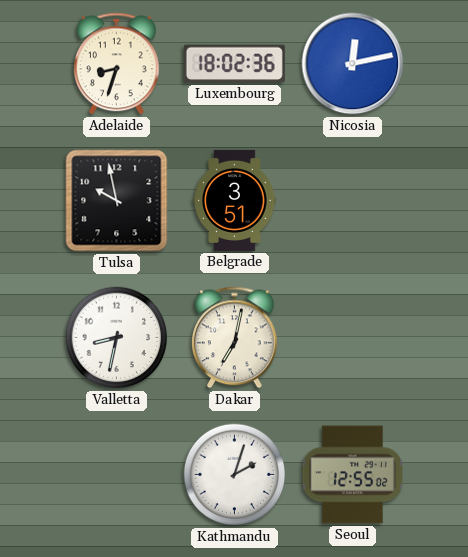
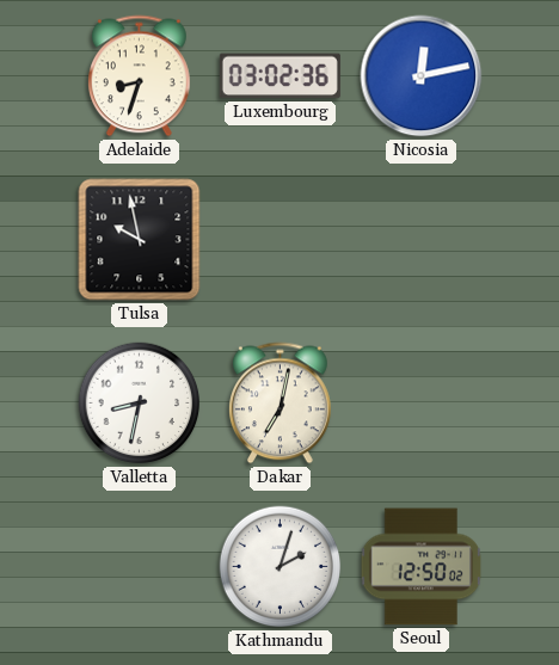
Luxembourg: 18:02 -> 03:02
Belgrade: 3:51 -> none
Seoul: 12:55 -> 12:50
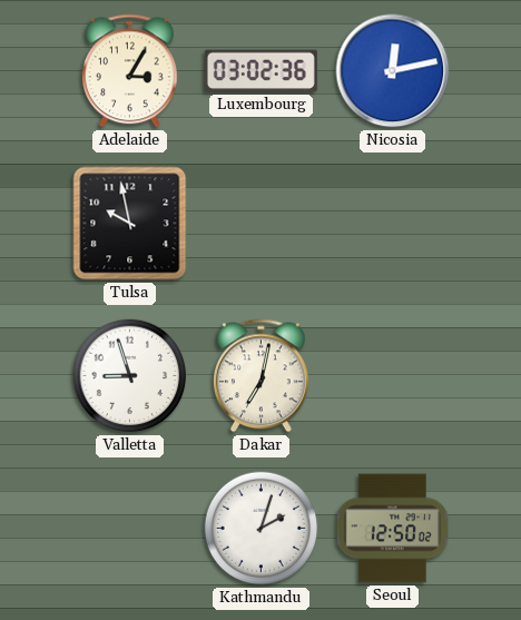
Adelaide: 8:33 -> 3:05
Valletta: 8:32 -> 8:57
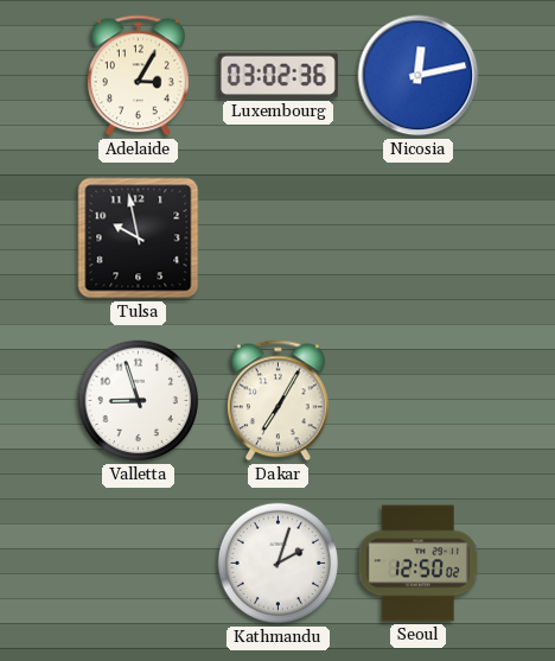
Dakar: 7:02 -> 7:05
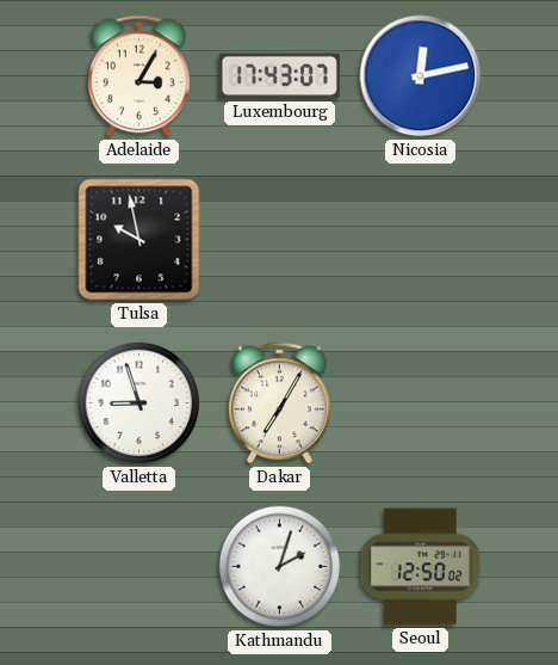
Luxembourg: 03:02 -> 17:43
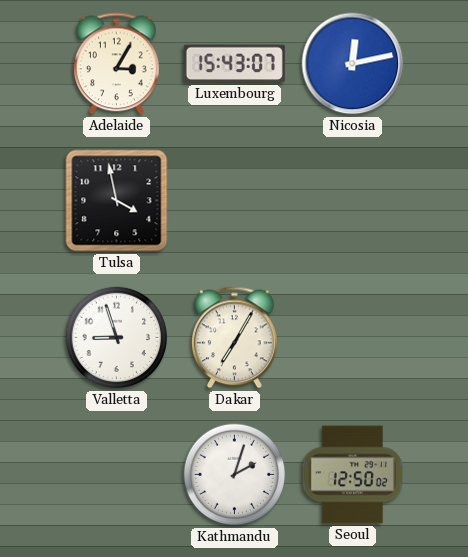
Luxembourg: 17:43 -> 15:43
Tulsa: 9:58 -> 3:58
